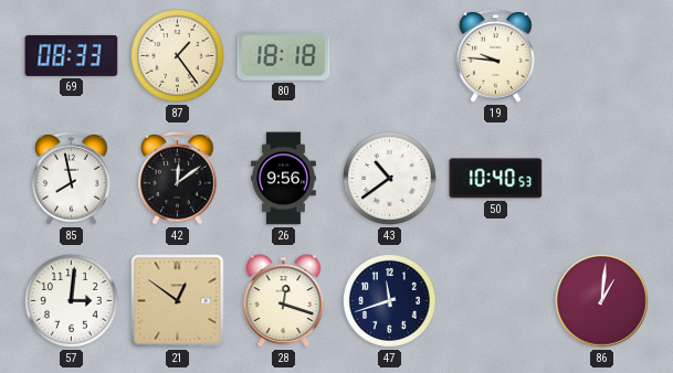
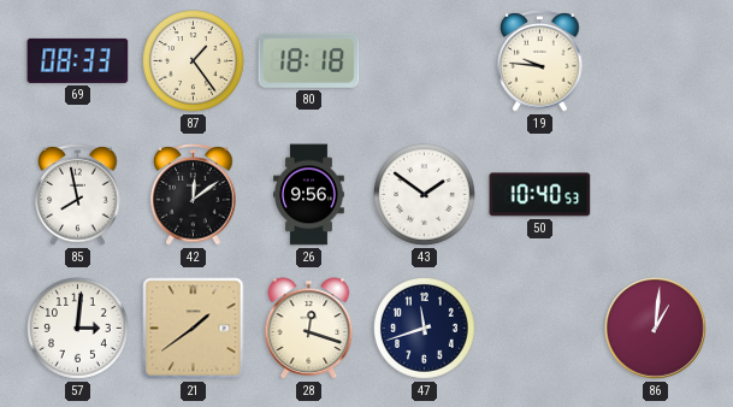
43: 10:39 -> 1:51
21: 12:51 -> 1:39
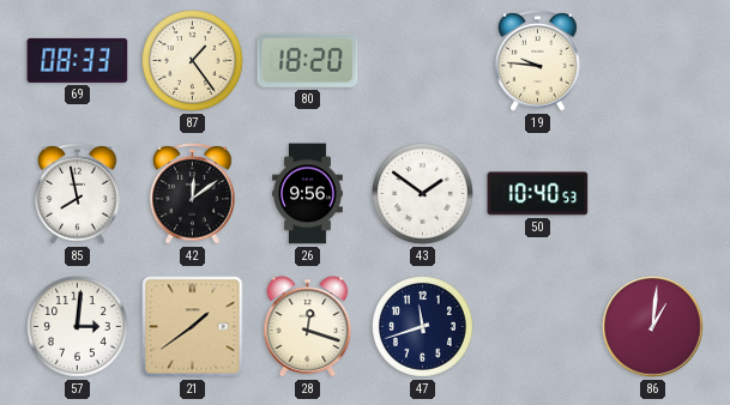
80: 18:18 -> 18:20
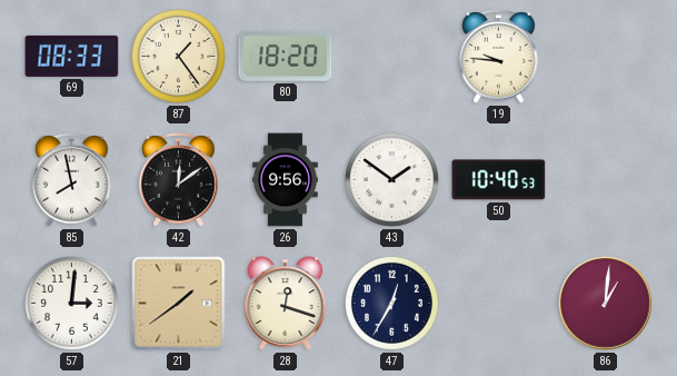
47: 11:42 -> 12:35
